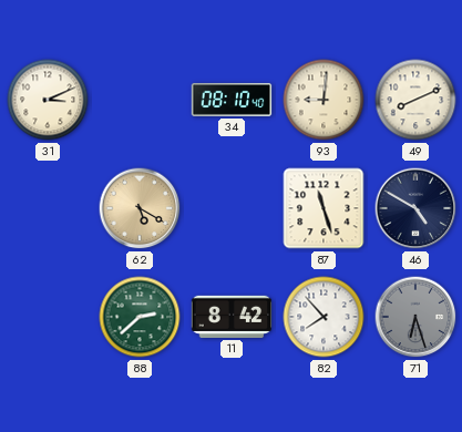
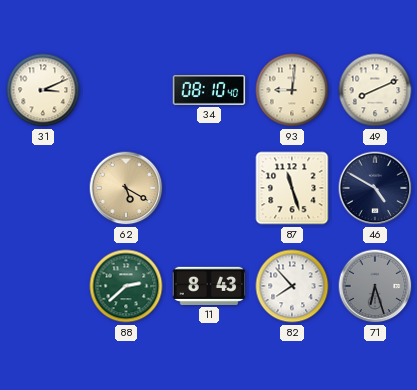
11: 8:42 -> 8:43
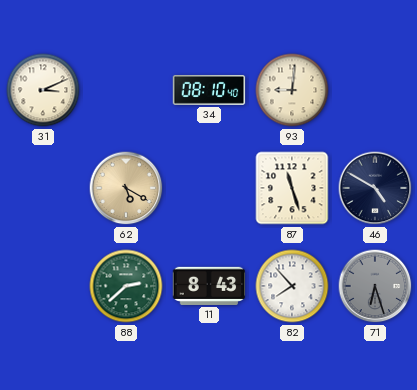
49: 8:11 -> none
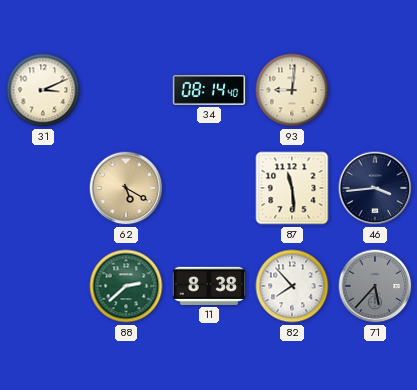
34: 08:10 -> 08:14
87: 11:27 -> 11:29
46: 4:50 -> 3:44
11: 8:43 -> 8:38
71: 6:27 -> 5:37
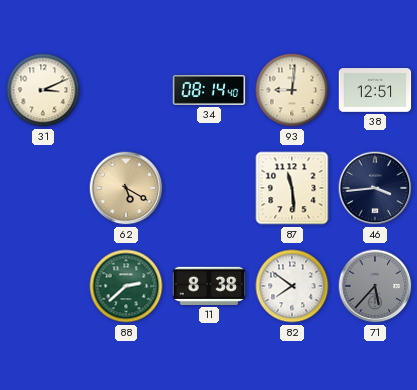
38: none -> 12:51
82: 7:53 -> 7:51
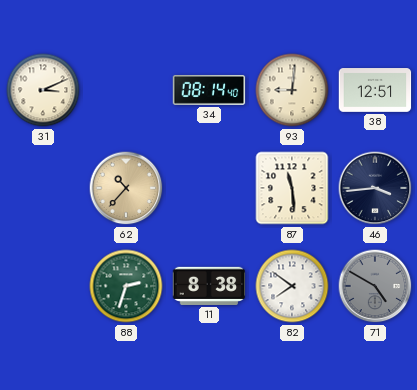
62: 5:20 -> 10:37
88: 2:38 -> 2:33
71: 5:37 -> 4:50
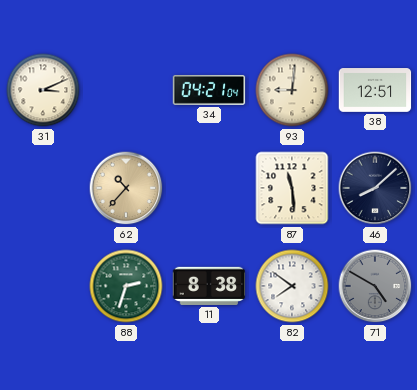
34: 08:14 -> 04:21
46: 3:44 -> 8:08
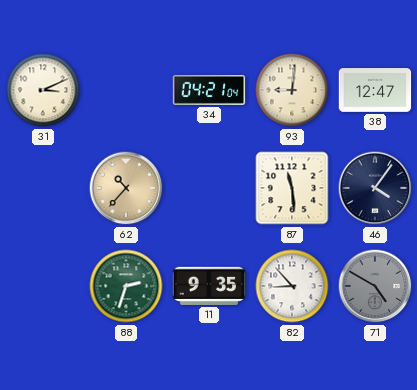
38: 12:51 -> 12:47
46: 8:08 -> 4:06
11: 8:38 -> 9:35
82: 7:51 -> 8:53
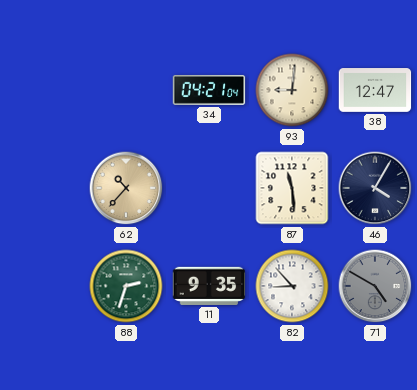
31: 3:11 -> none
46: 4:06 -> 4:05
